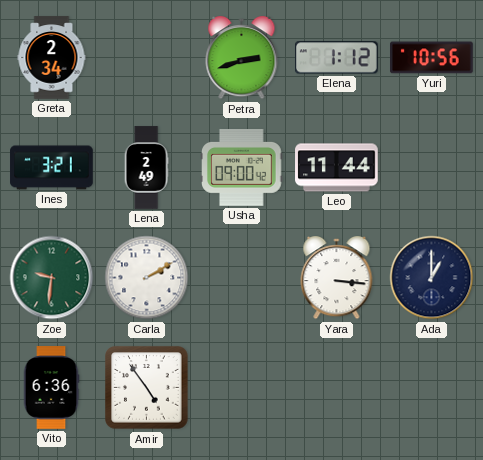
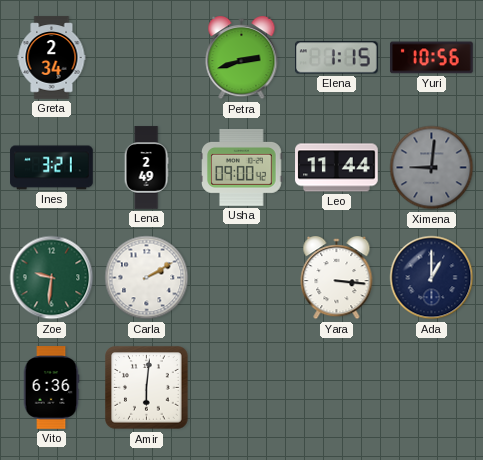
Elena: 1:12 -> 1:15
Ximena: none -> 9:01
Amir: 4:54 -> 6:01
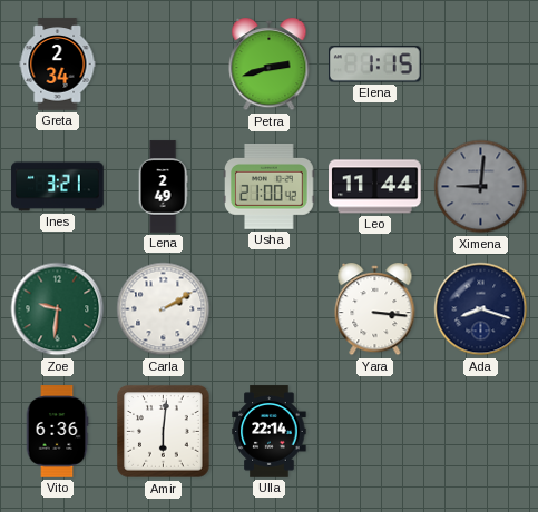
Yuri: 10:56 -> none
Usha: 09:00 -> 21:00
Ada: 1:00 -> 8:18
Ulla: none -> 22:14
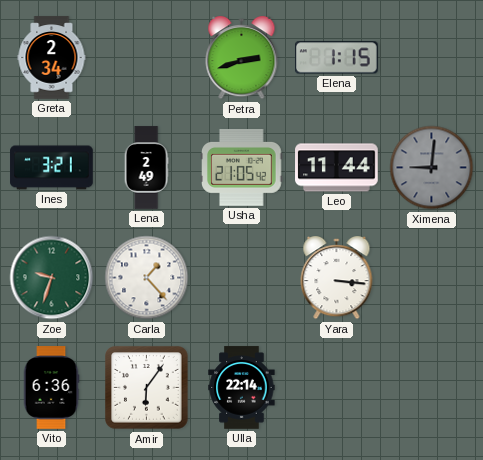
Usha: 21:00 -> 21:05
Zoe: 9:31 -> 9:33
Carla: 2:10 -> 1:23
Ada: 8:18 -> none
Amir: 6:01 -> 6:06
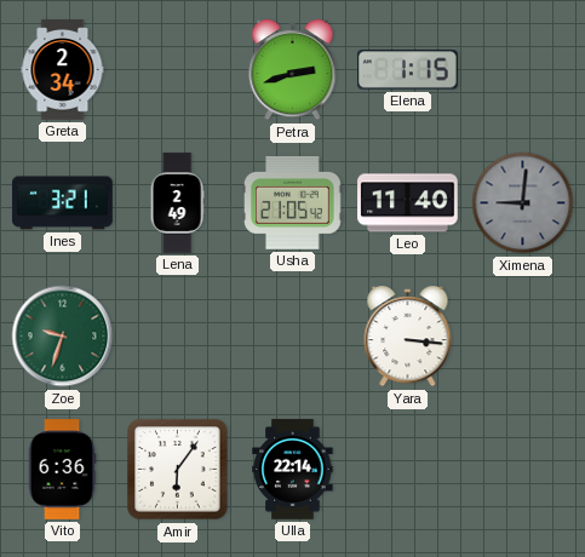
Leo: 11:44 -> 11:40
Carla: 1:23 -> none
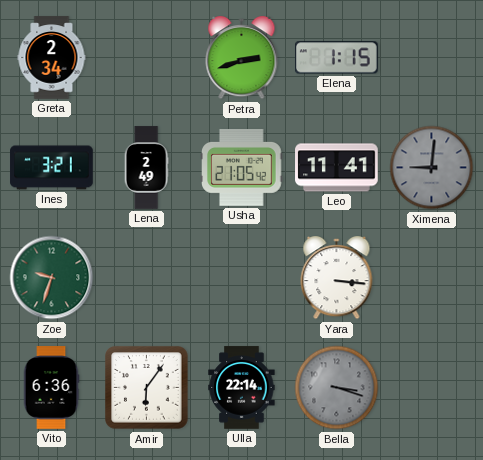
Leo: 11:40 -> 11:41
Bella: none -> 3:18
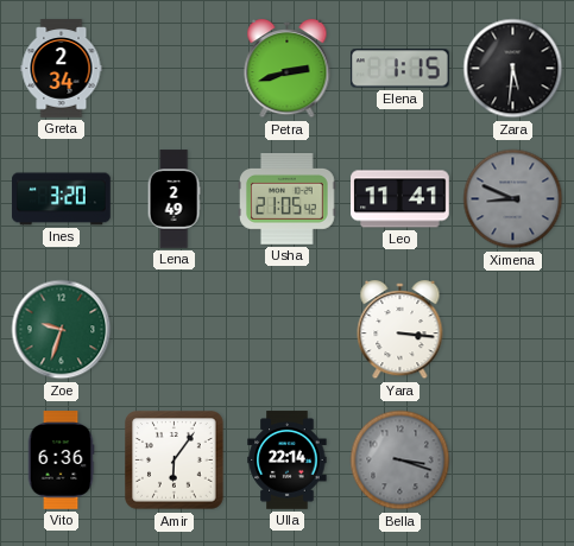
Zara: none -> 5:31
Ines: 3:21 -> 3:20
Ximena: 9:01 -> 8:49
